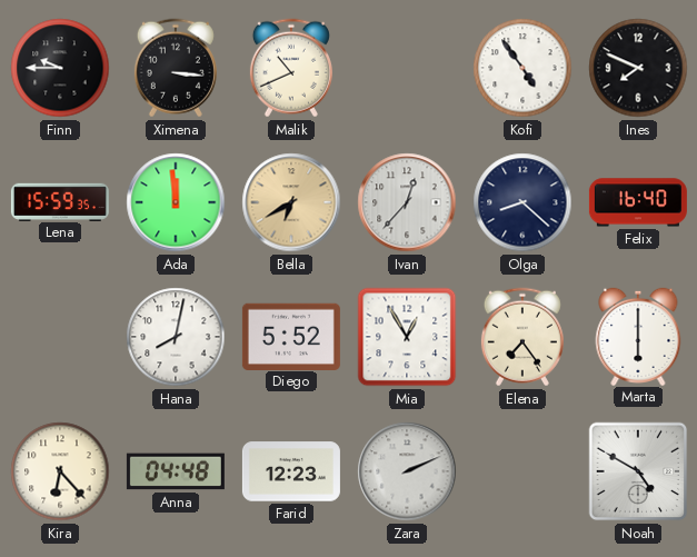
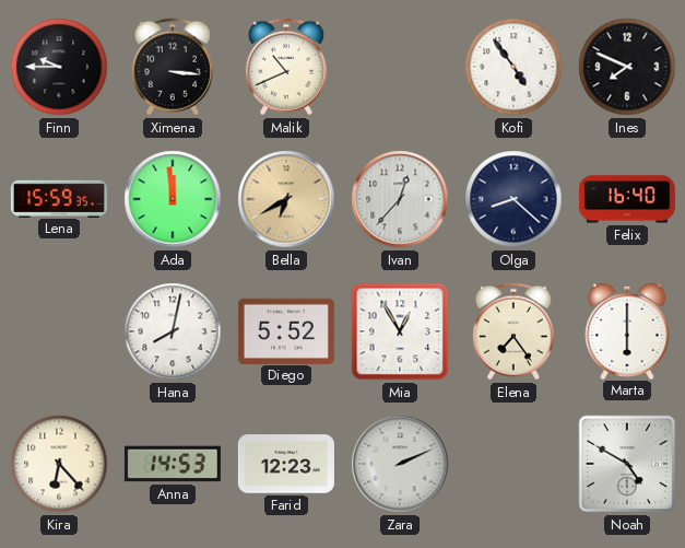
Anna: 04:48 -> 14:53
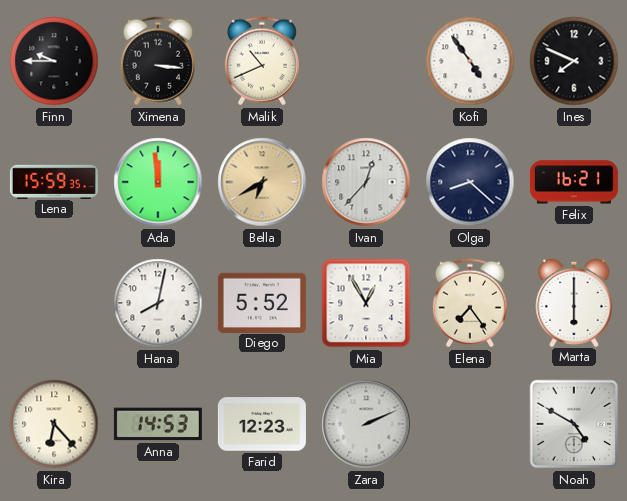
Felix: 16:40 -> 16:21
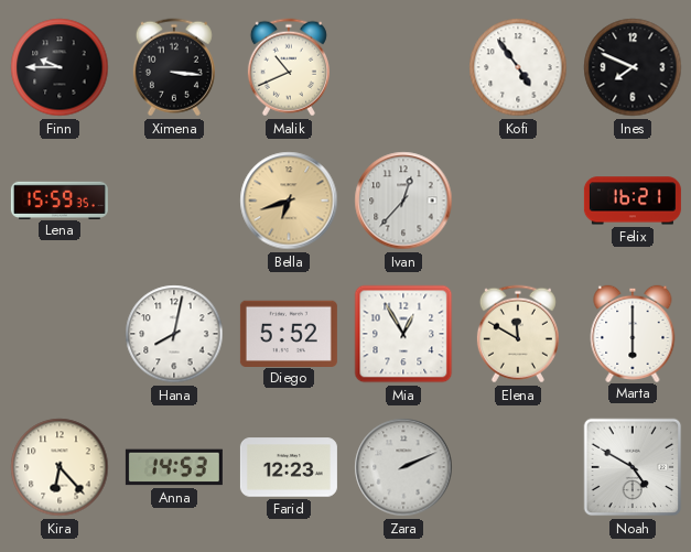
Ada: 11:59 -> none
Bella: 6:40 -> 6:42
Olga: 8:22 -> none
Elena: 7:24 -> 11:50
